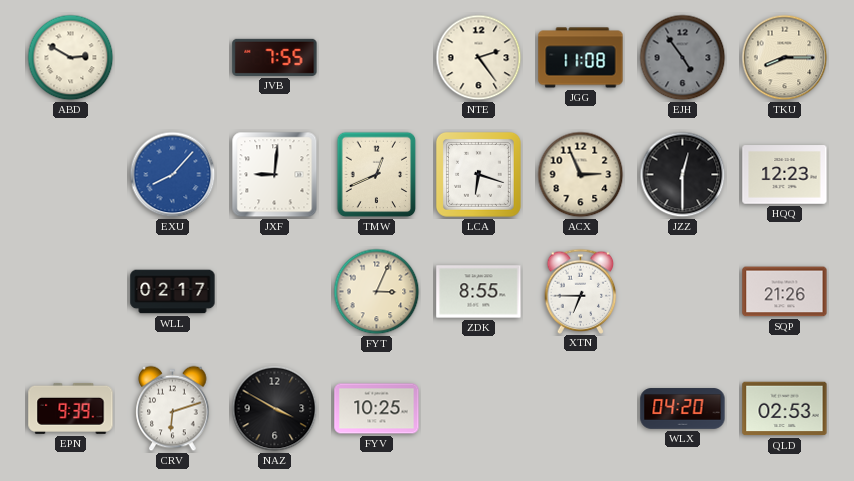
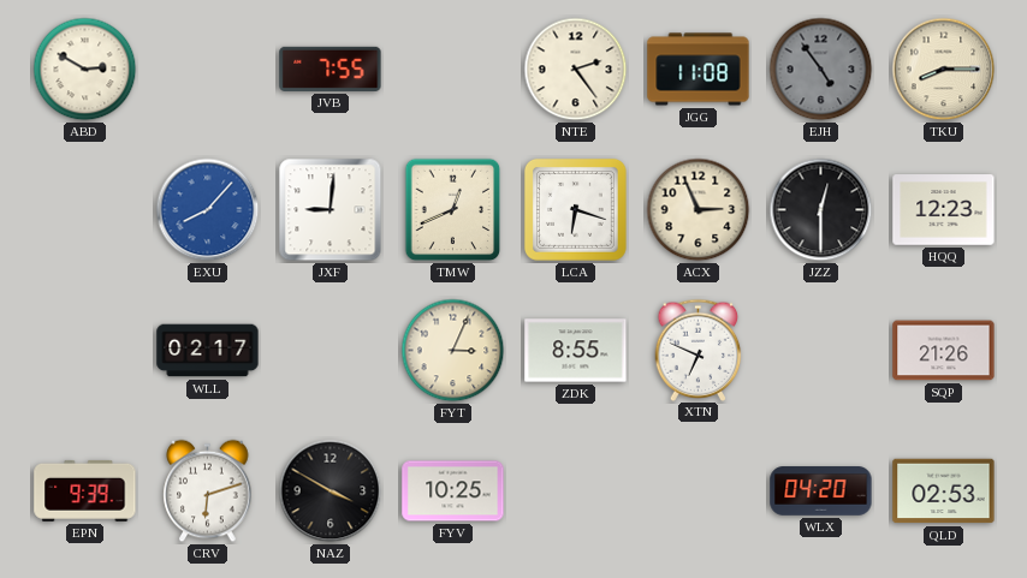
XTN: 6:45 -> 6:49
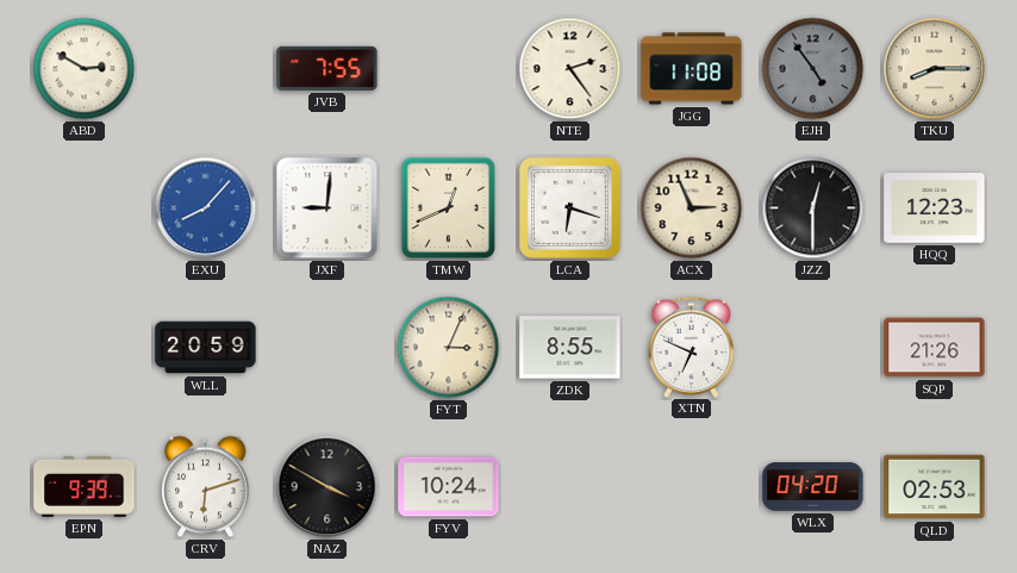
WLL: 02:17 -> 20:59
FYV: 10:25 -> 10:24
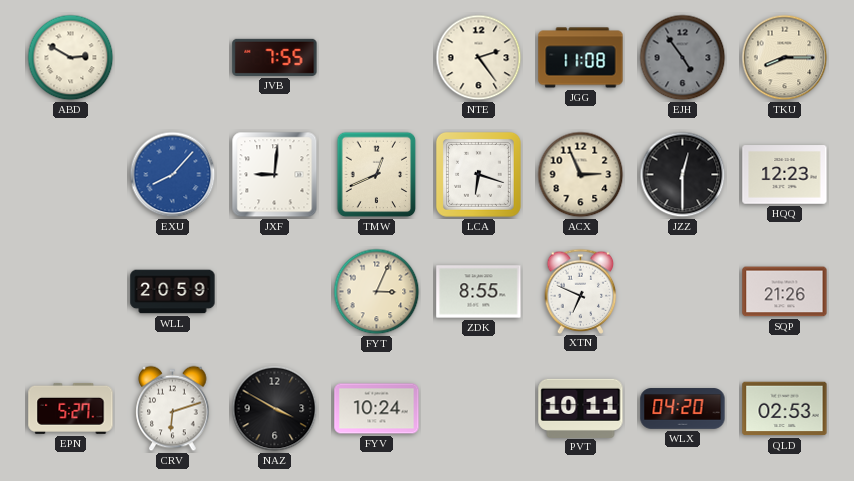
EPN: 9:39 -> 5:27
PVT: none -> 10:11
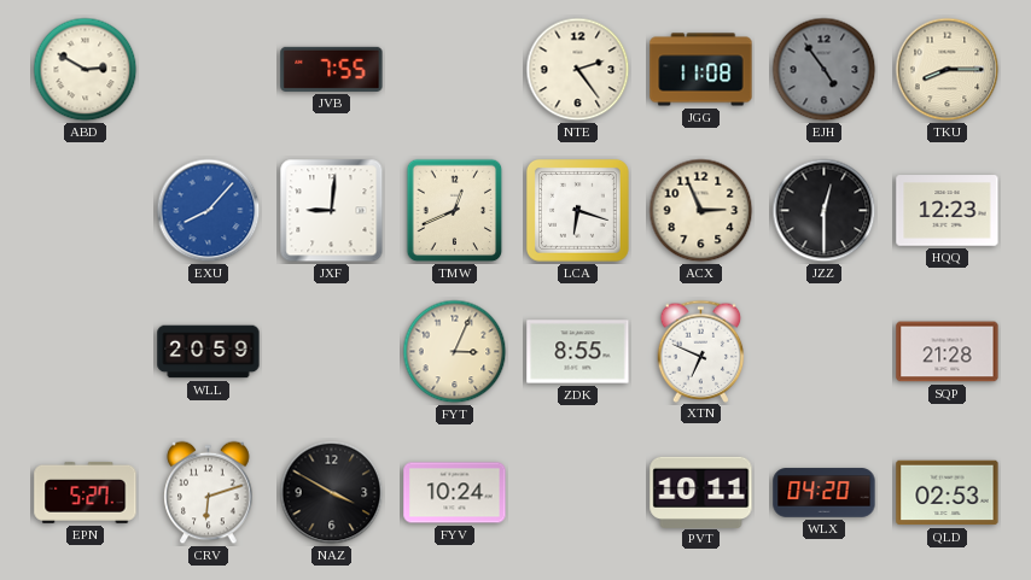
SQP: 21:26 -> 21:28
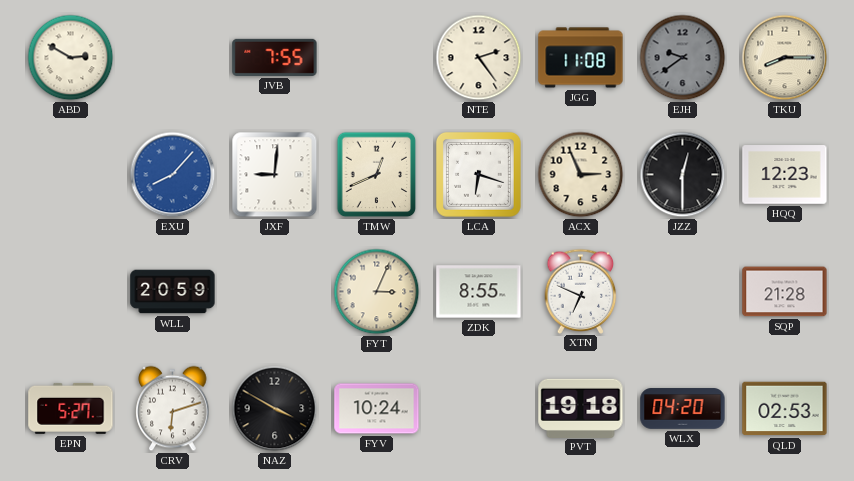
EJH: 4:54 -> 9:39
PVT: 10:11 -> 19:18
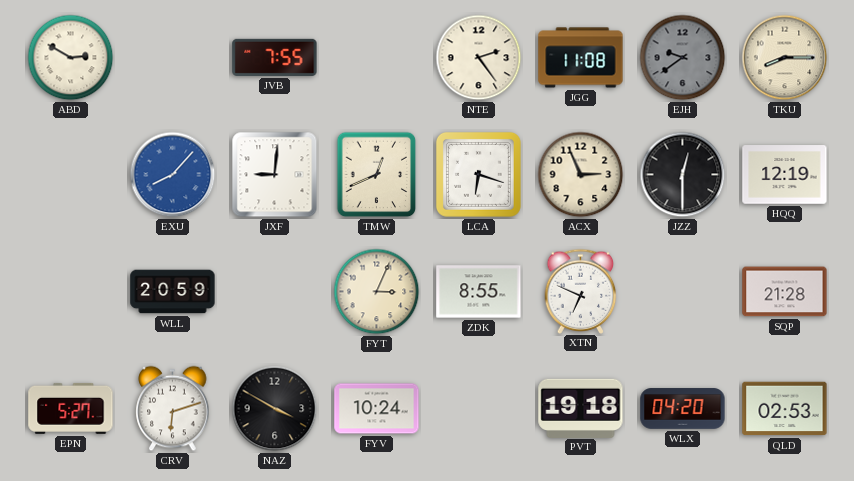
HQQ: 12:23 -> 12:19
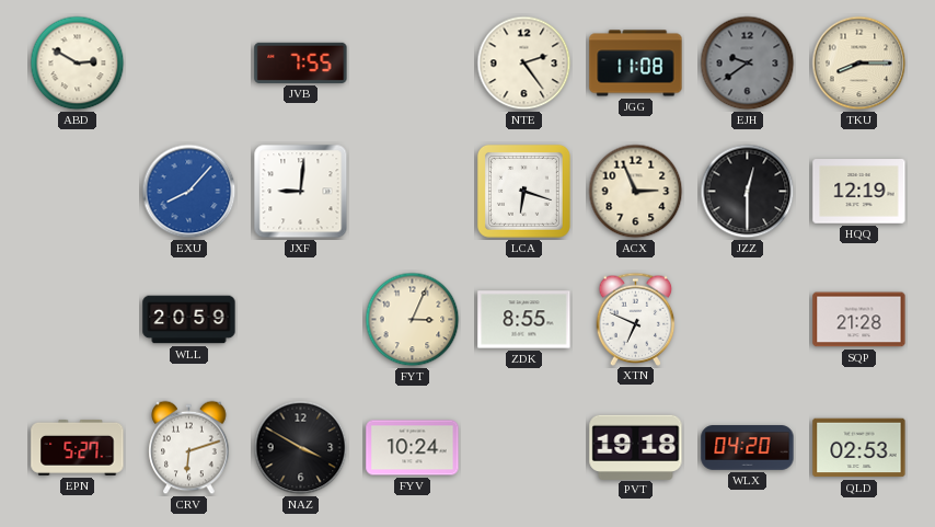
TMW: 12:41 -> none
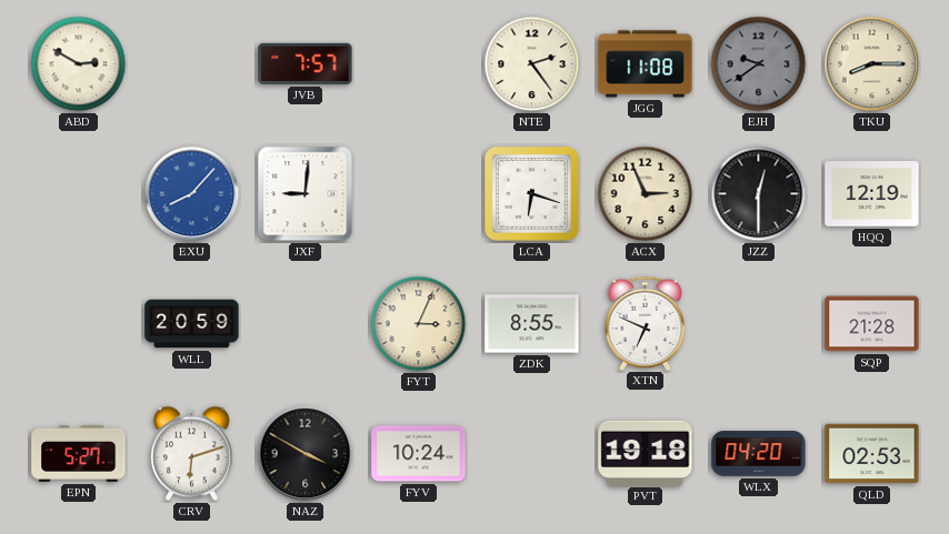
JVB: 7:55 -> 7:57
